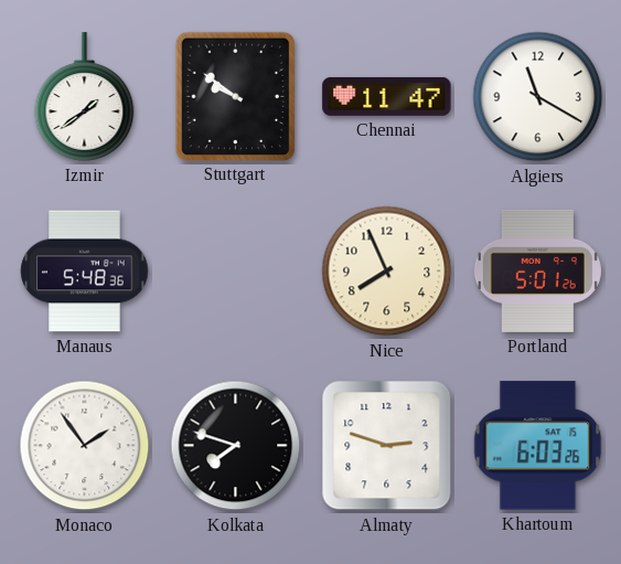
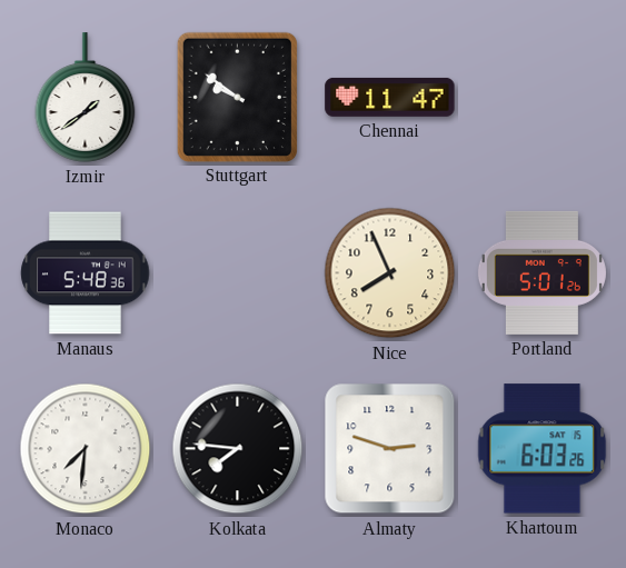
Algiers: 11:20 -> none
Monaco: 1:54 -> 7:31
Kolkata: 7:48 -> 7:46
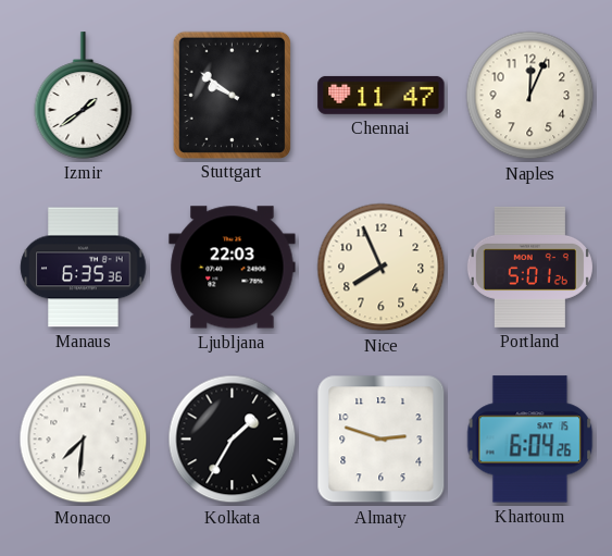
Naples: none -> 12:04
Manaus: 5:48 -> 6:35
Ljubljana: none -> 22:03
Kolkata: 7:46 -> 1:35
Khartoum: 6:03 -> 6:04
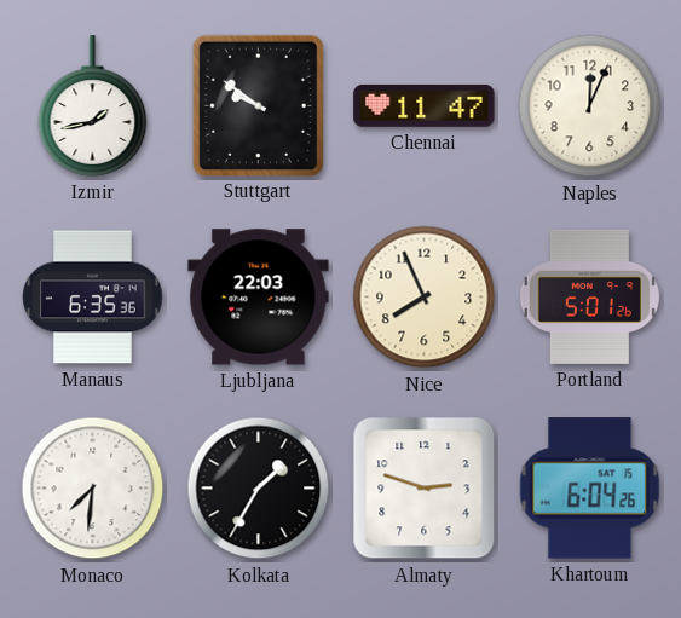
Izmir: 1:39 -> 1:43
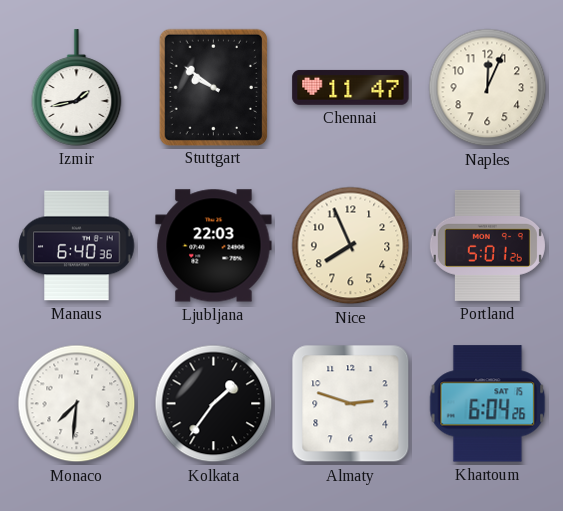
Manaus: 6:35 -> 6:40
Kolkata: 1:35 -> 1:36
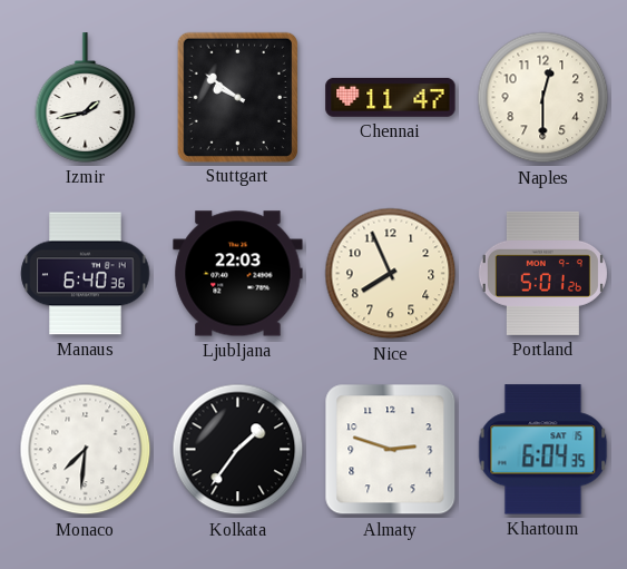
Naples: 12:04 -> 12:30
Khartoum: 6:04:26 -> 6:04:35
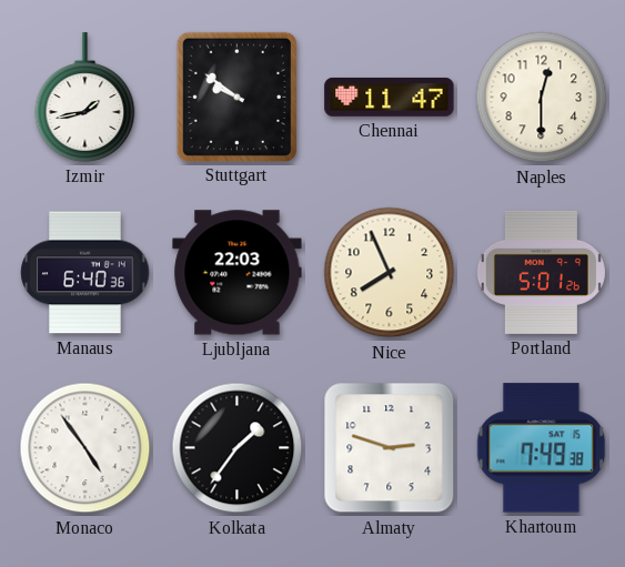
Monaco: 7:31 -> 4:54
Khartoum: 6:04 -> 7:49
